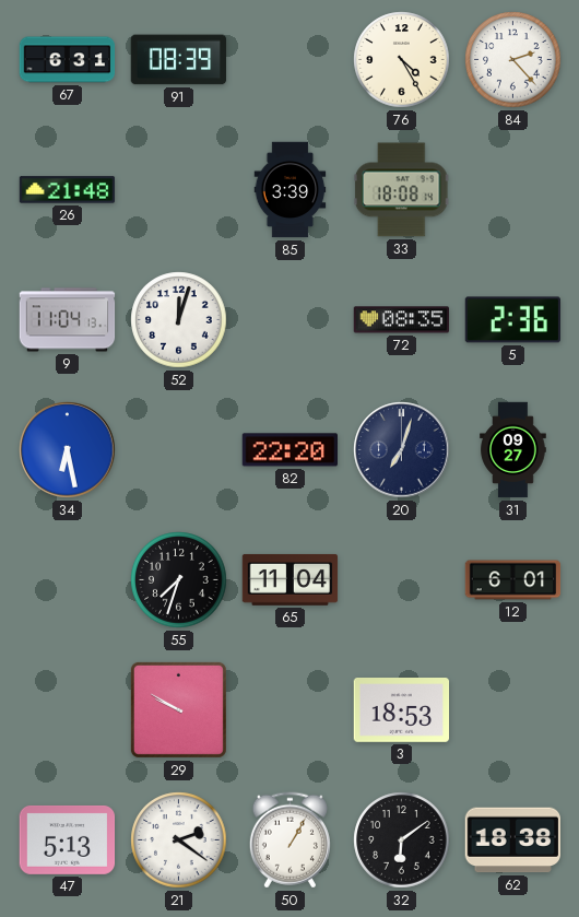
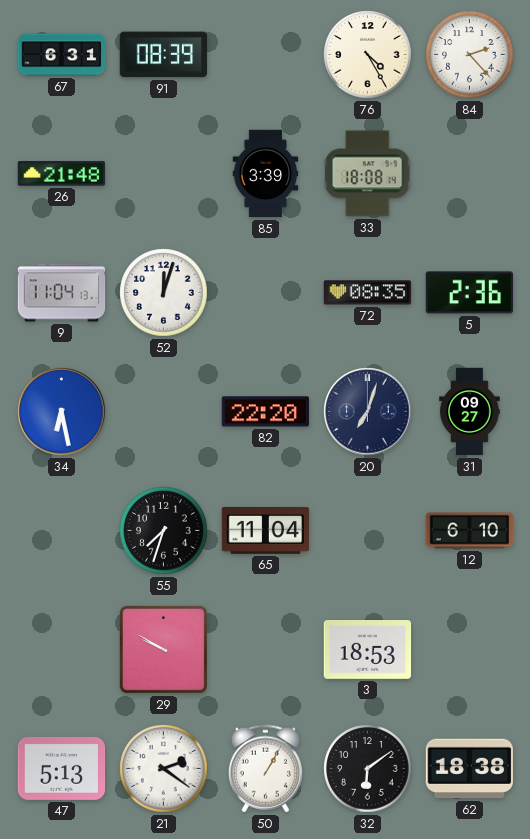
12: 6:01 -> 6:10
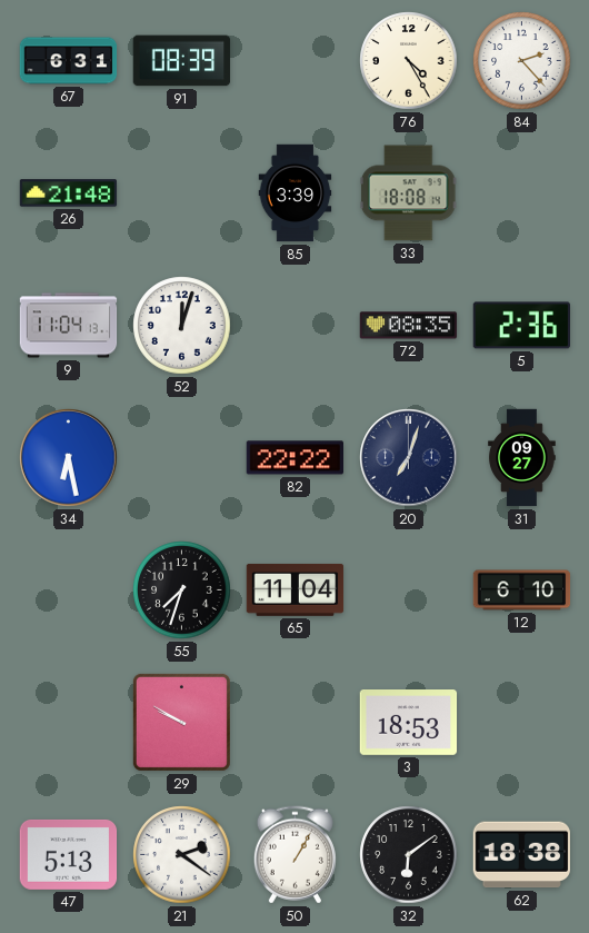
82: 22:20 -> 22:22
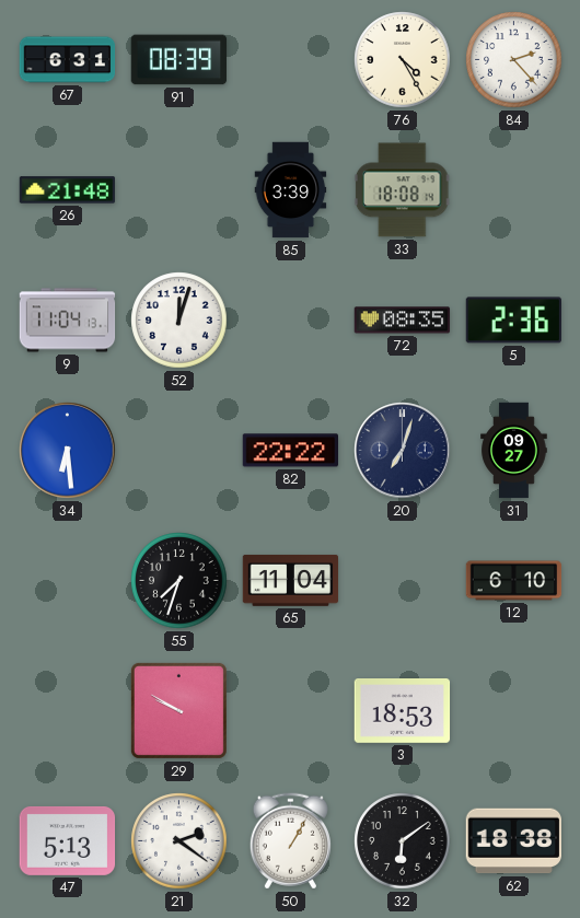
34: 6:28 -> 6:29
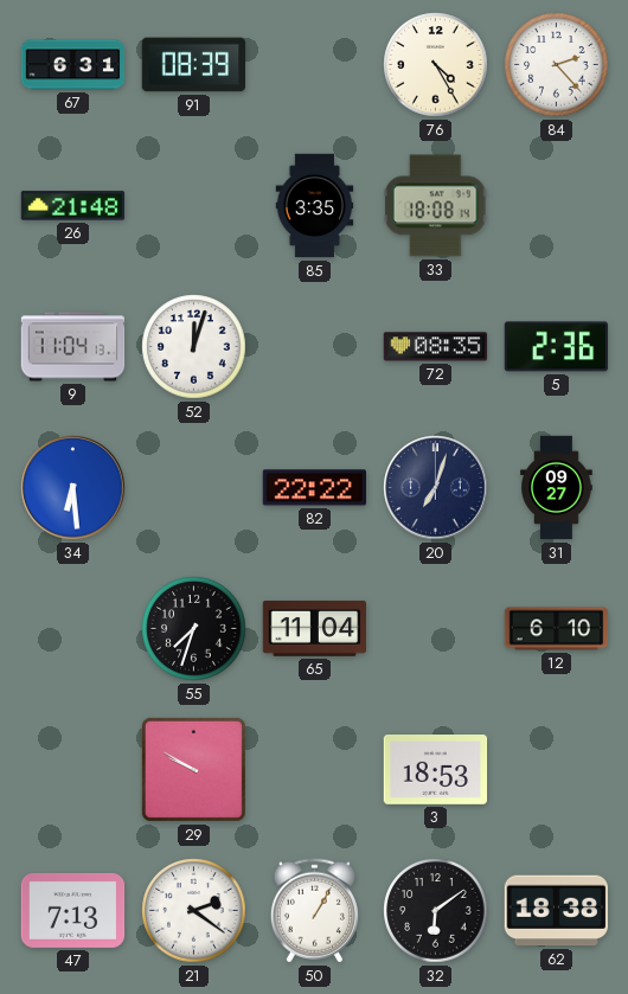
85: 3:39 -> 3:35
47: 5:13 -> 7:13
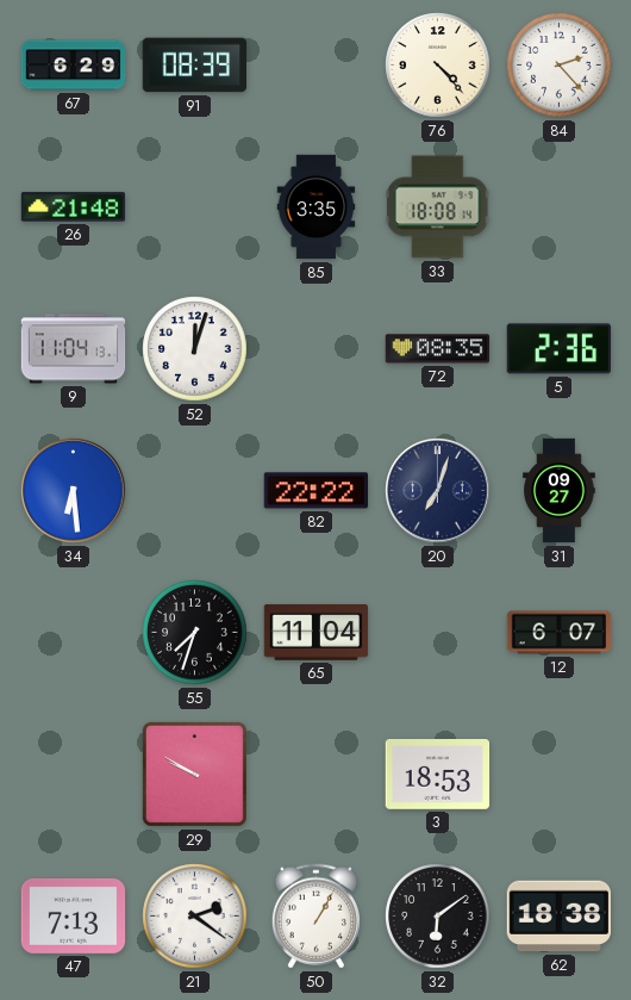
67: 6:31 -> 6:29
76: 4:25 -> 4:23
12: 6:10 -> 6:07
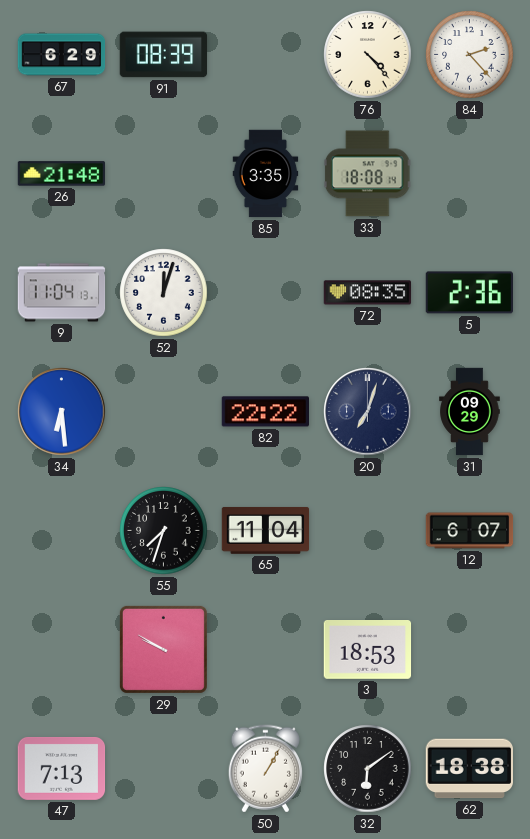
31: 09:27 -> 09:29
21: 2:21 -> none
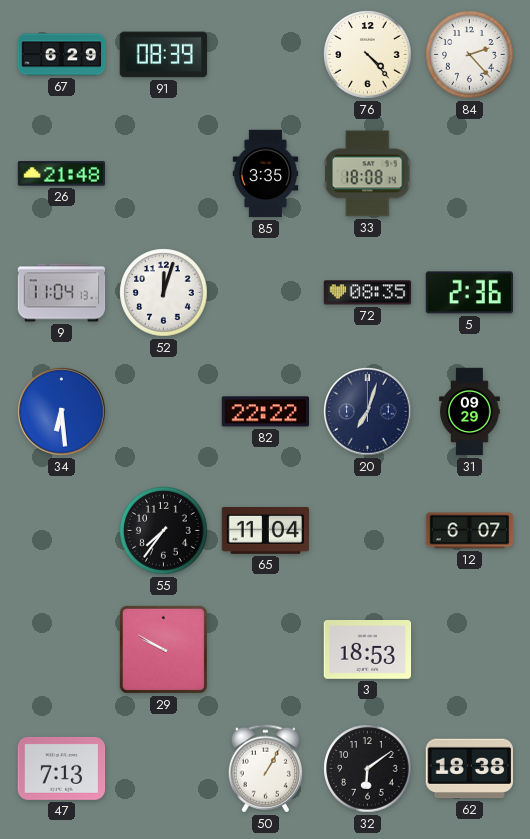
55: 7:33 -> 7:36
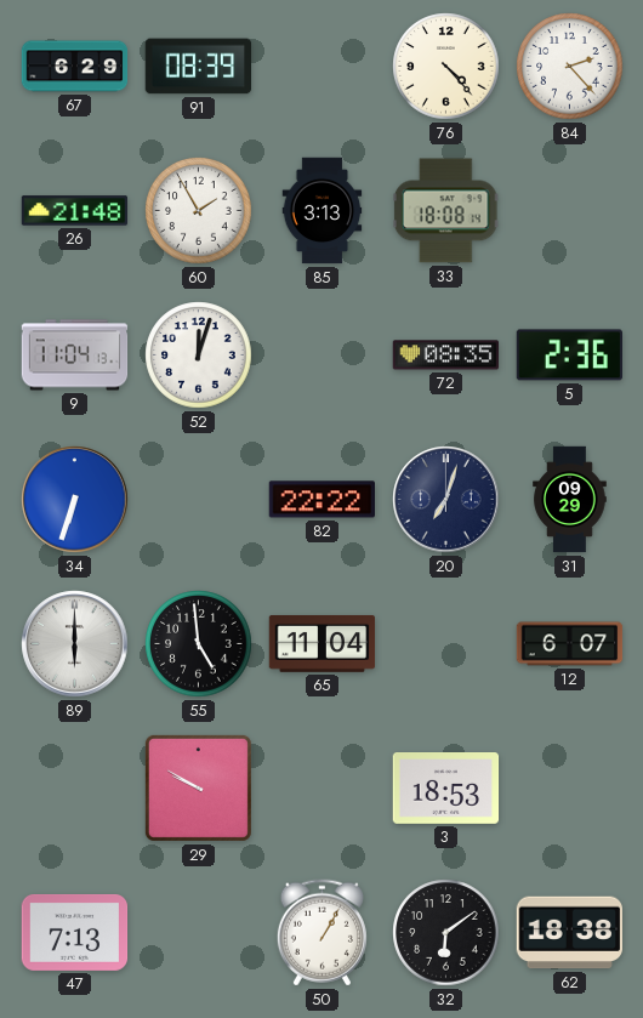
60: none -> 1:55
85: 3:35 -> 3:13
34: 6:29 -> 6:33
89: none -> 6:00
55: 7:36 -> 4:59
